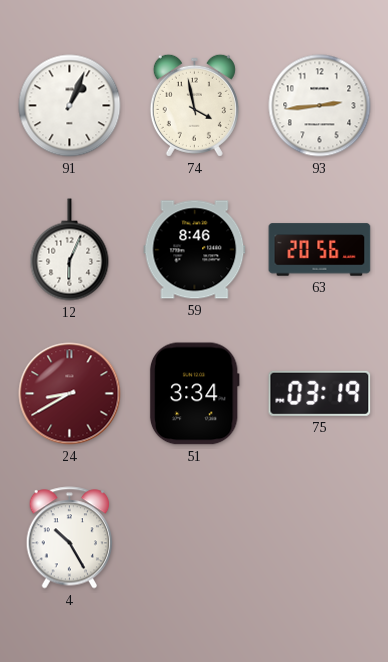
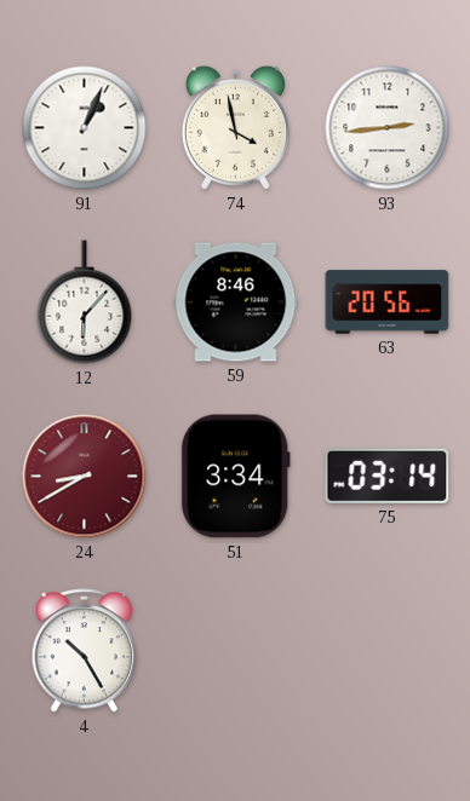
12: 6:04 -> 6:07
75: 03:19 -> 03:14
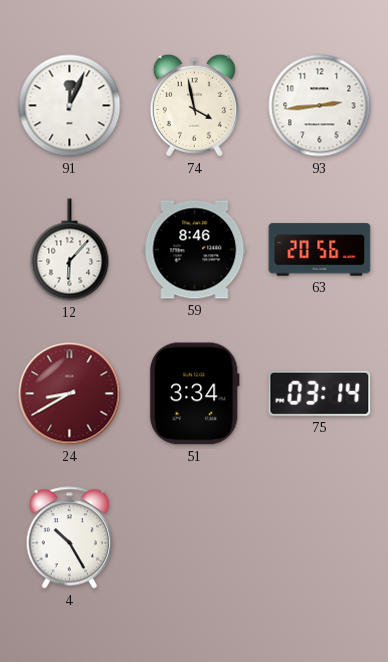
91: 1:04 -> 12:04
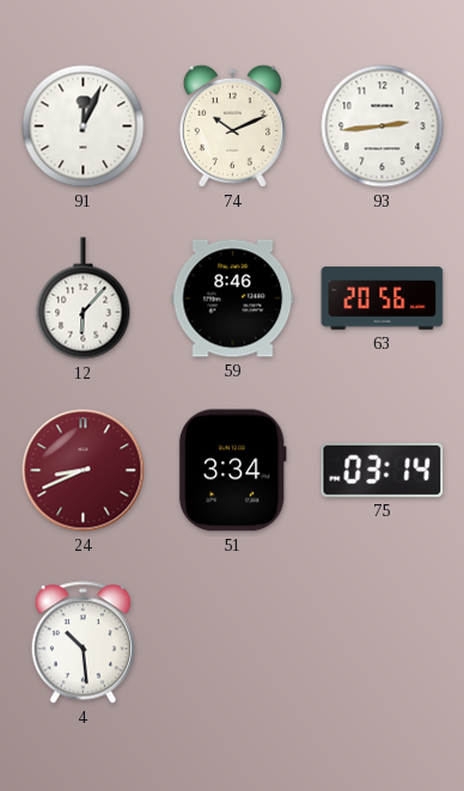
74: 3:58 -> 10:11
24: 8:40 -> 8:41
4: 10:25 -> 10:29
